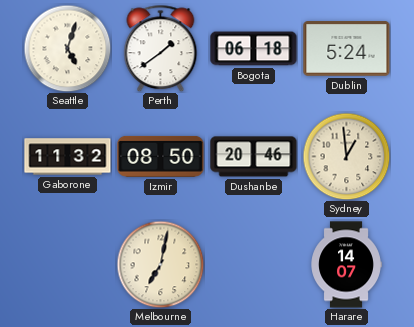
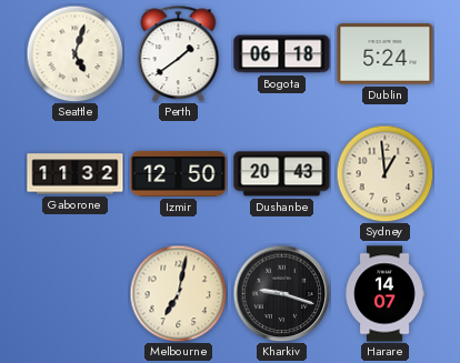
Izmir: 08:50 -> 12:50
Dushanbe: 20:46 -> 20:43
Kharkiv: none -> 9:18
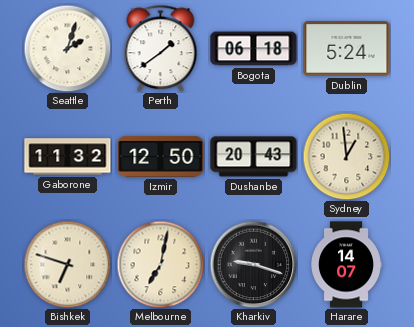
Seattle: 5:03 -> 2:03
Bishkek: none -> 6:48
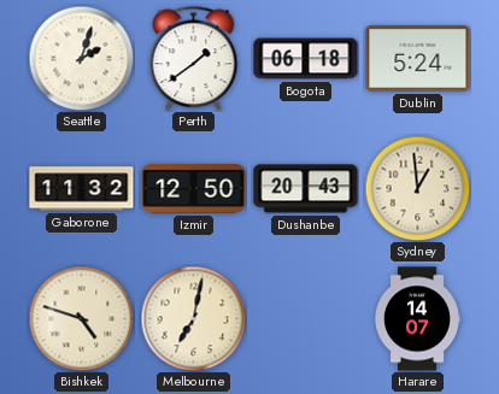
Bishkek: 6:48 -> 4:48
Kharkiv: 9:18 -> none
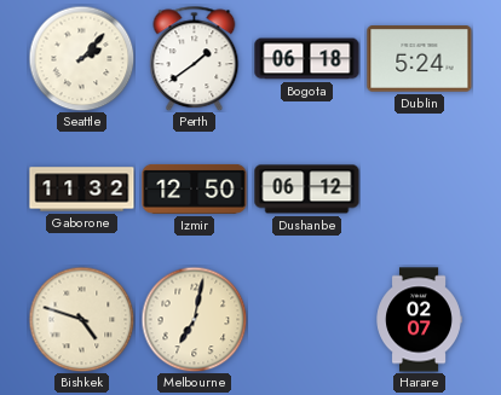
Seattle: 2:03 -> 2:07
Dushanbe: 20:43 -> 06:12
Sydney: 12:59 -> none
Harare: 14:07 -> 02:07
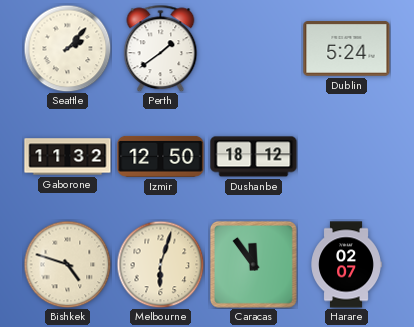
Bogota: 06:18 -> none
Dushanbe: 06:12 -> 18:12
Melbourne: 7:02 -> 6:03
Caracas: none -> 11:54
